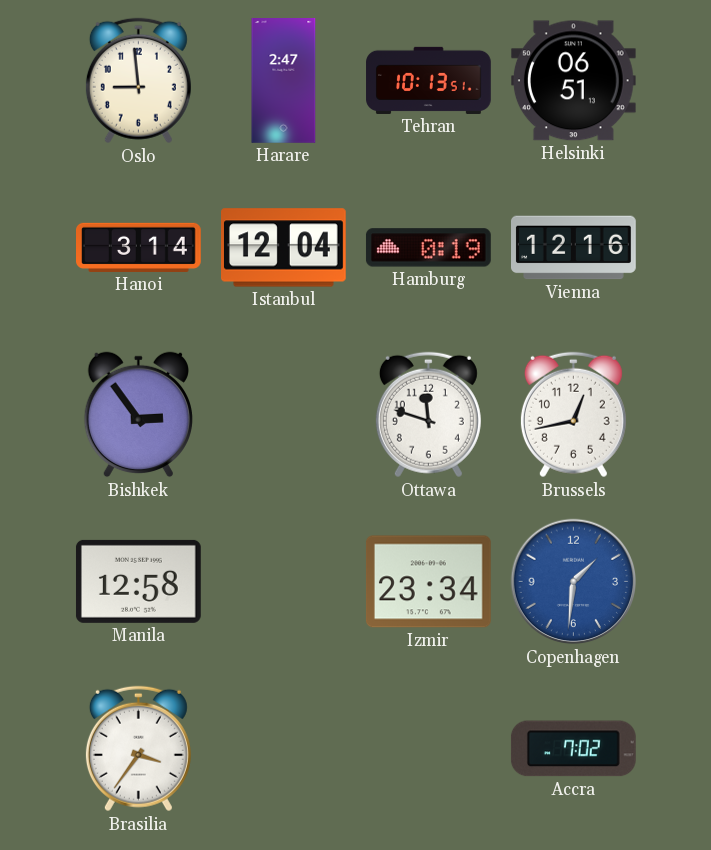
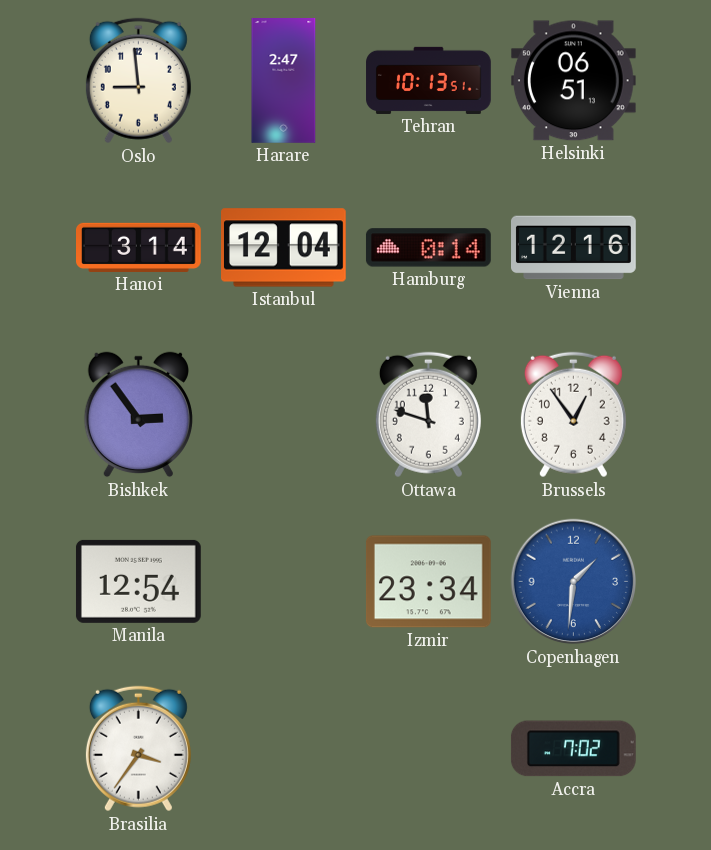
Hamburg: 0:19 -> 0:14
Brussels: 12:43 -> 12:54
Manila: 12:58 -> 12:54
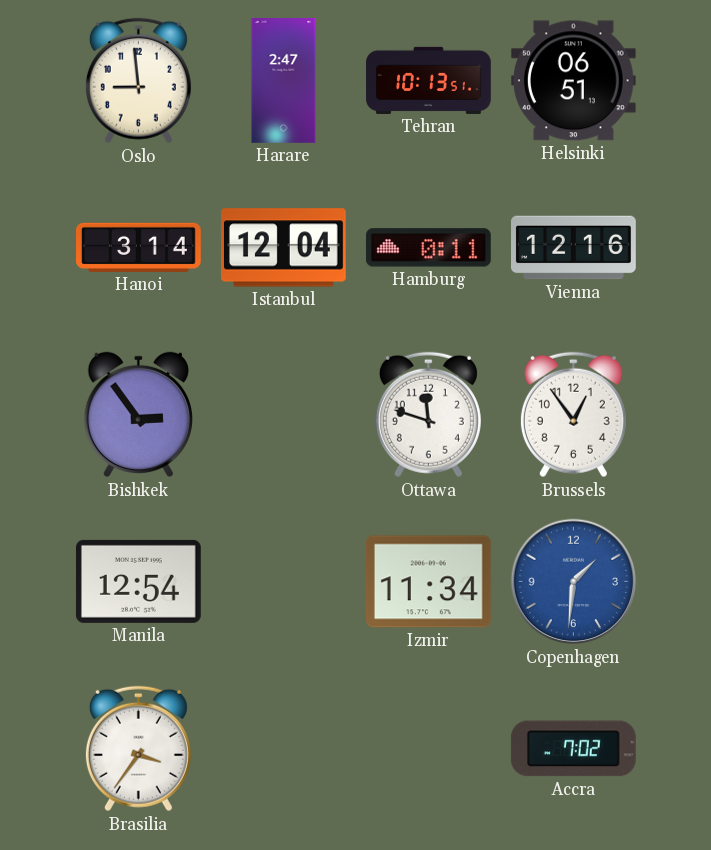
Hamburg: 0:14 -> 0:11
Izmir: 23:34 -> 11:34
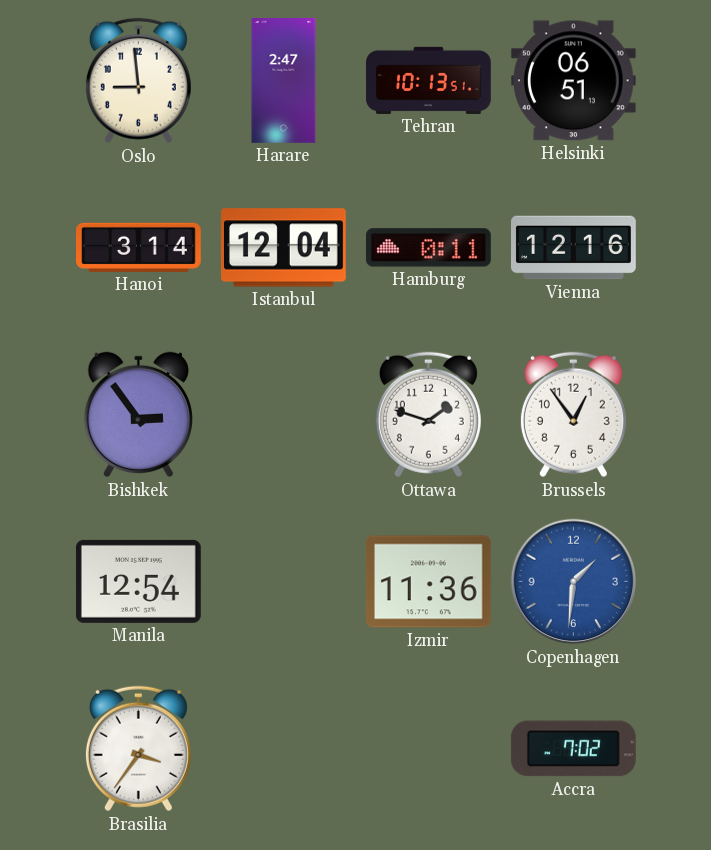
Ottawa: 11:48 -> 1:48
Izmir: 11:34 -> 11:36
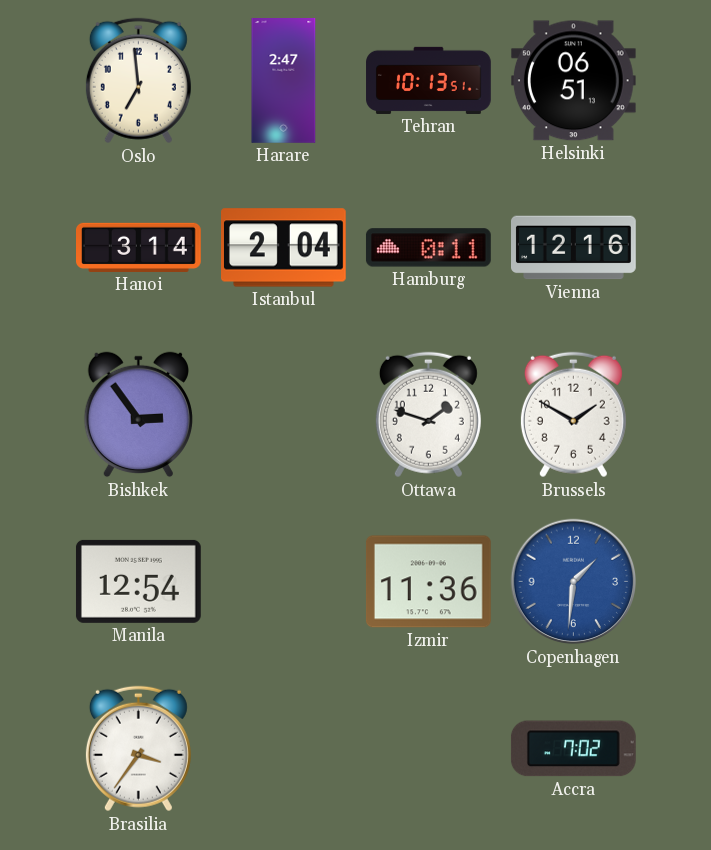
Oslo: 8:59 -> 6:59
Istanbul: 12:04 -> 2:04
Brussels: 12:54 -> 1:50
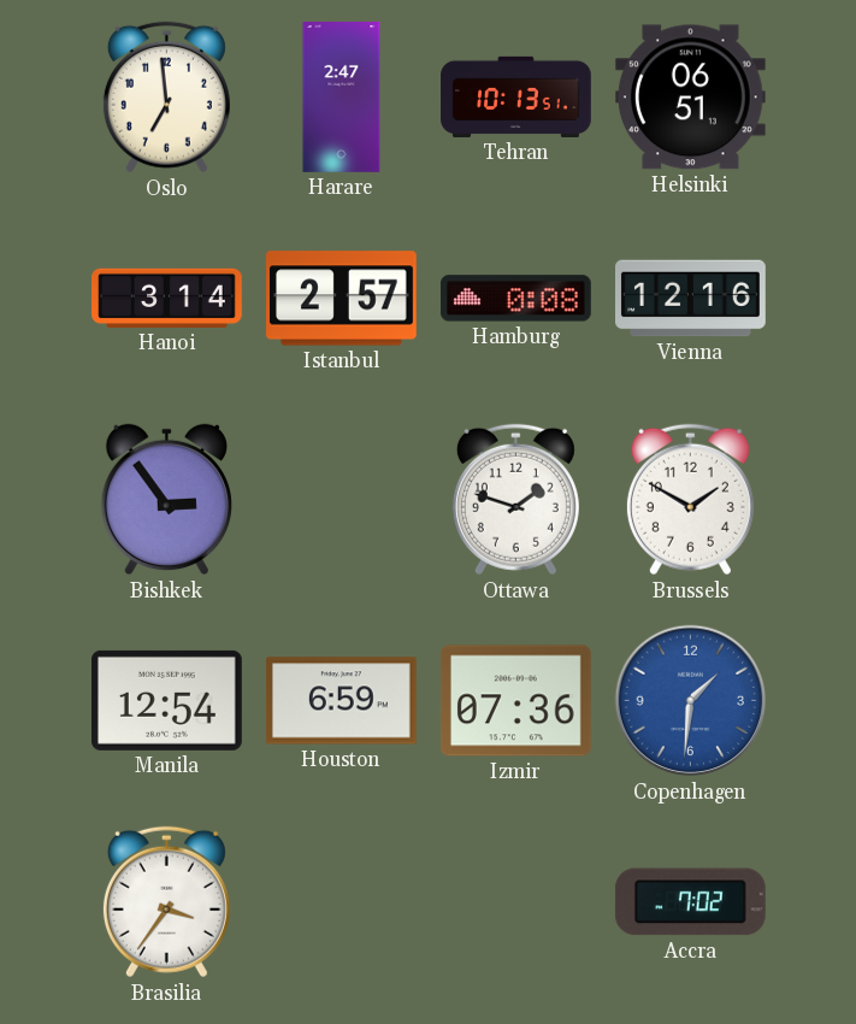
Istanbul: 2:04 -> 2:57
Hamburg: 0:11 -> 0:08
Houston: none -> 6:59
Izmir: 11:36 -> 07:36
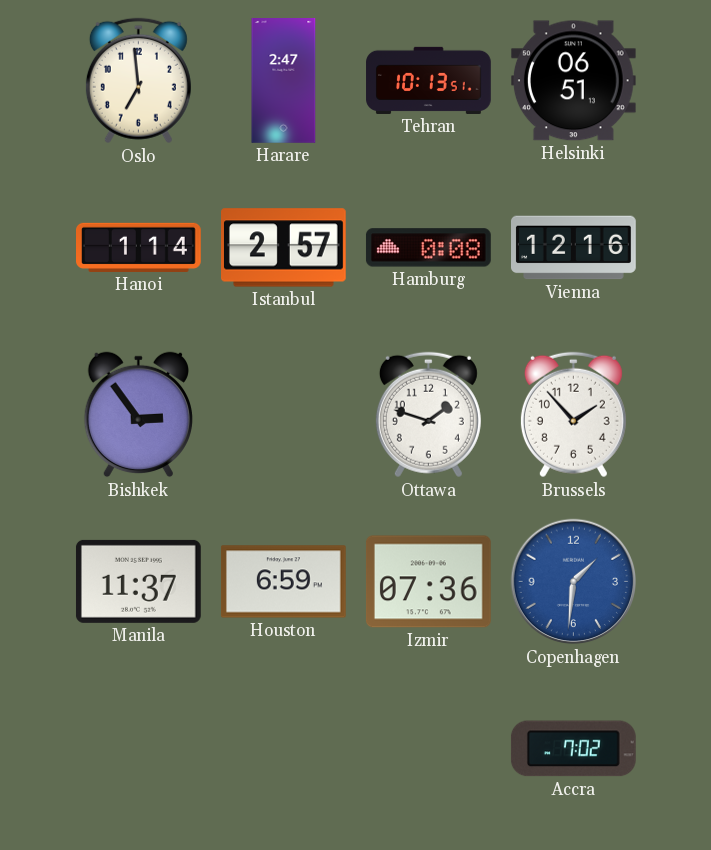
Hanoi: 3:14 -> 1:14
Brussels: 1:50 -> 1:53
Manila: 12:54 -> 11:37
Brasilia: 3:36 -> none
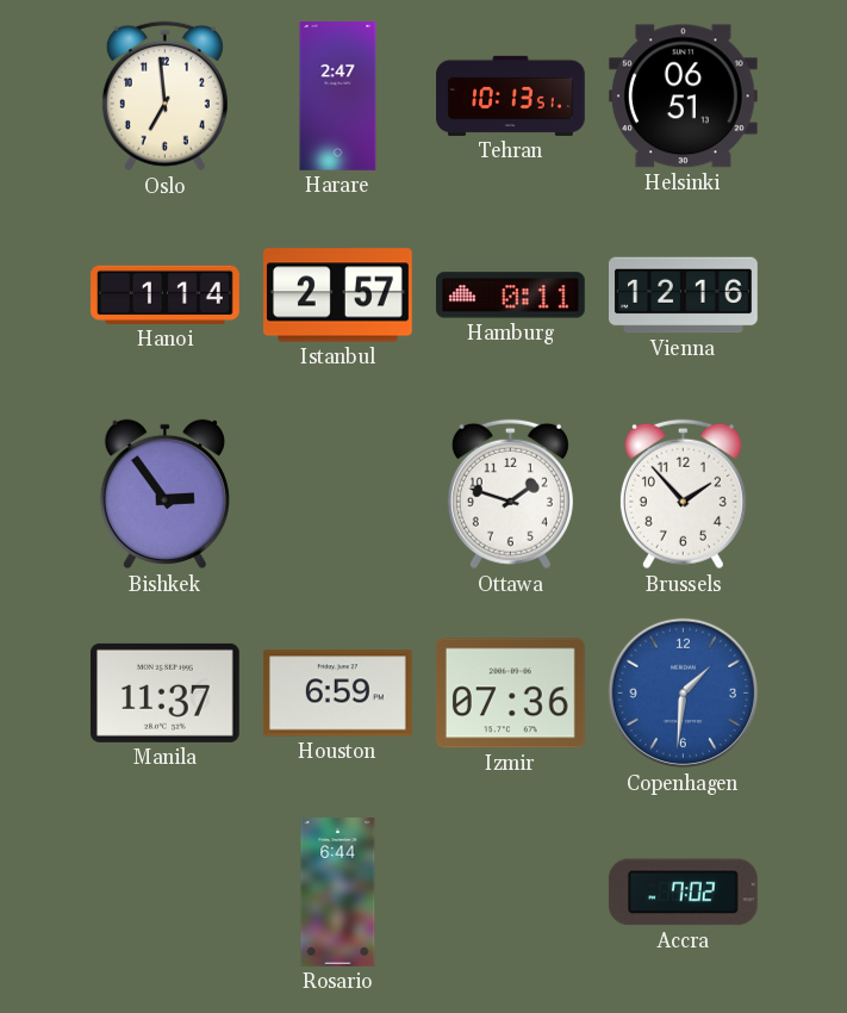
Hamburg: 0:08 -> 0:11
Rosario: none -> 6:44
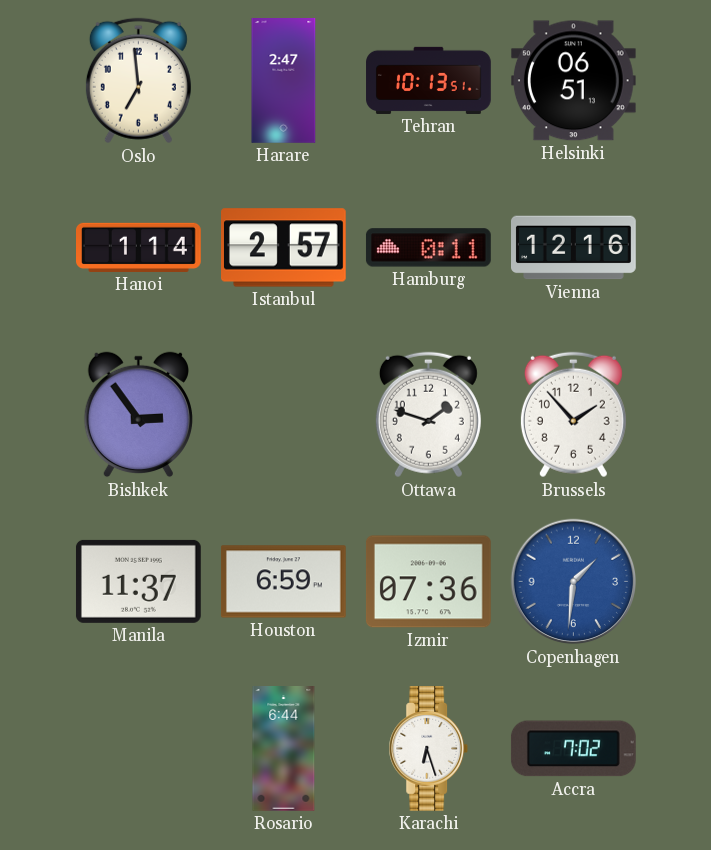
Karachi: none -> 6:27
